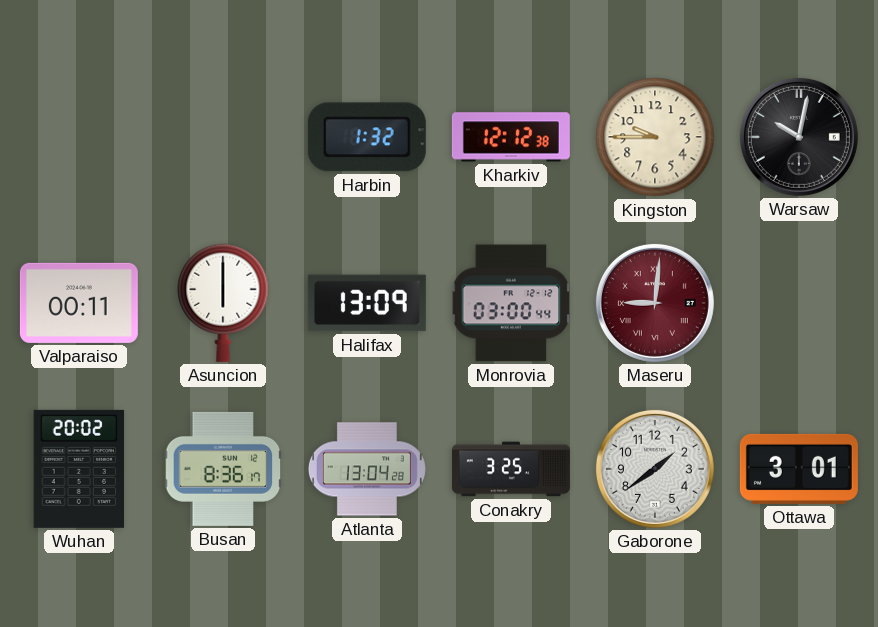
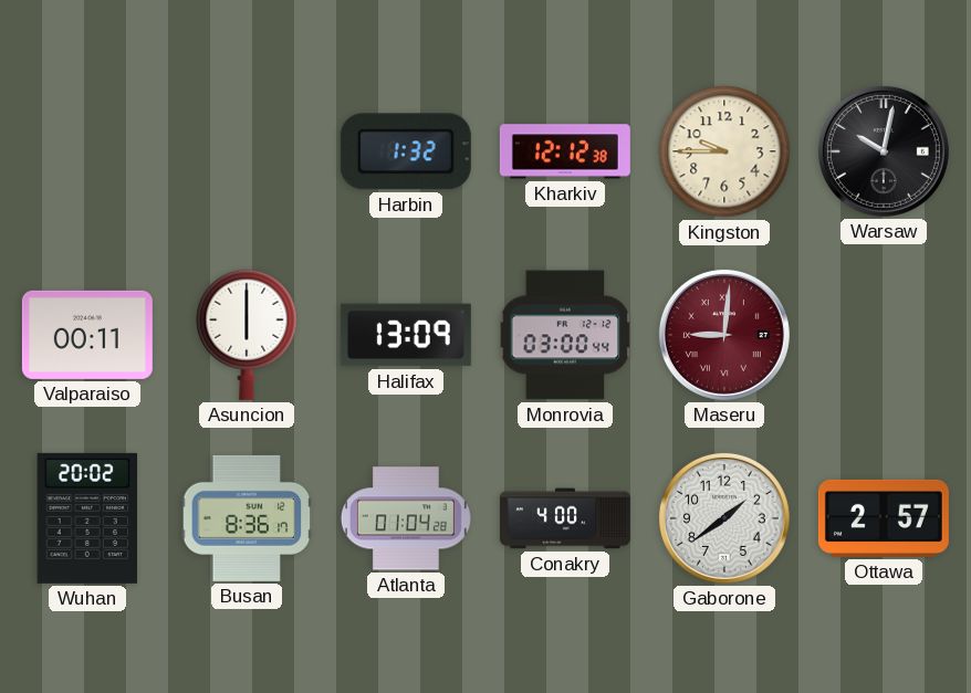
Atlanta: 13:04 -> 01:04
Conakry: 3:25 -> 4:00
Ottawa: 3:01 -> 2:57
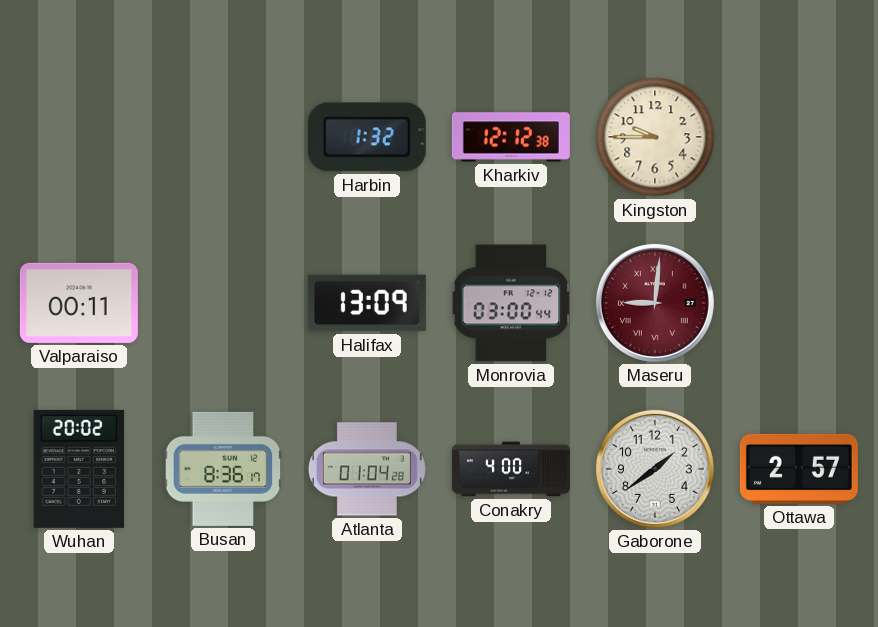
Warsaw: 10:02 -> none
Asuncion: 6:00 -> none
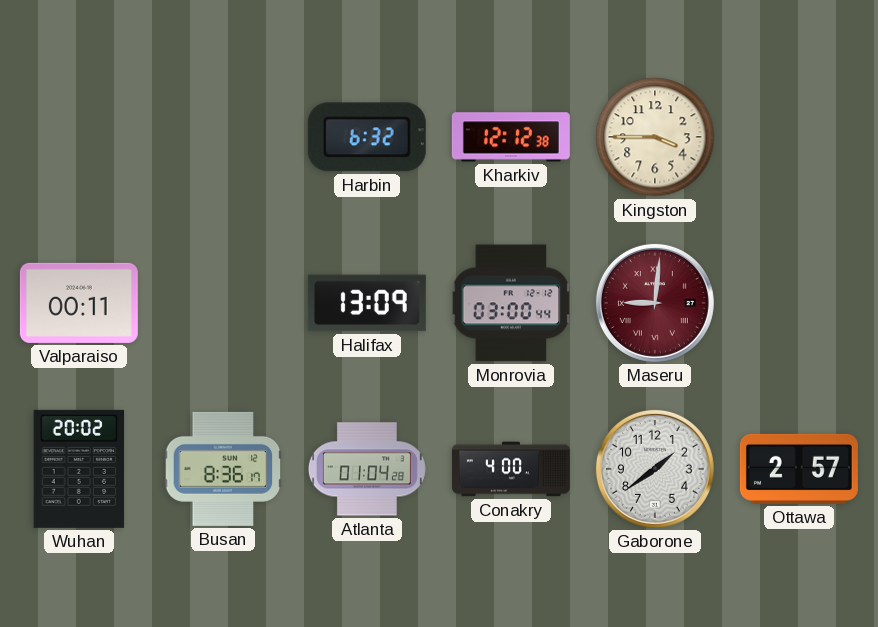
Harbin: 1:32 -> 6:32
Kingston: 9:45 -> 3:45
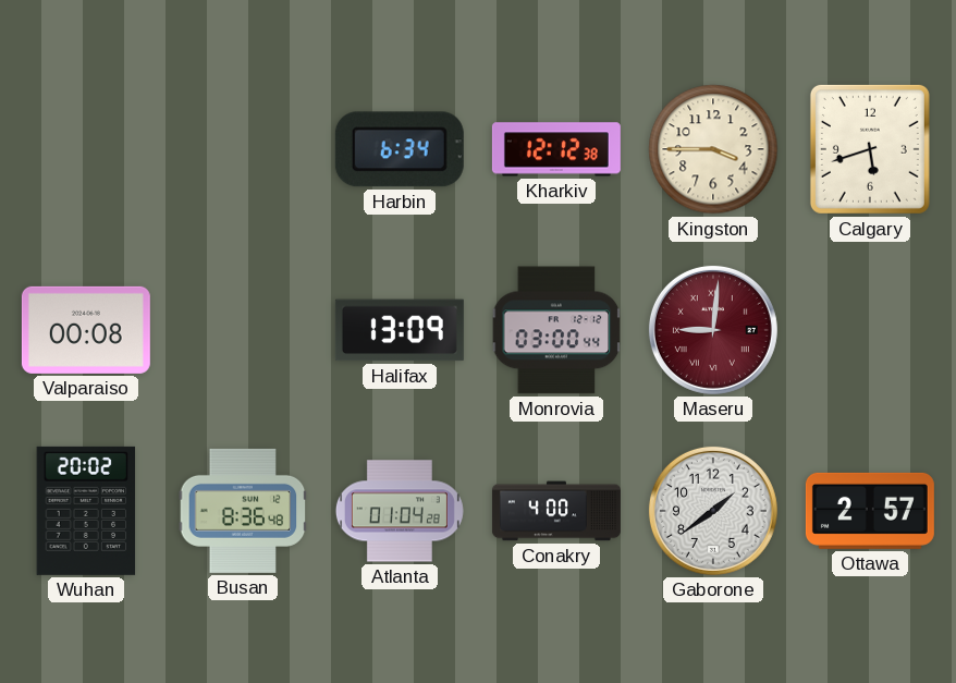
Harbin: 6:32 -> 6:34
Calgary: none -> 5:42
Valparaiso: 00:11 -> 00:08
Busan: 8:36:17 -> 8:36:48
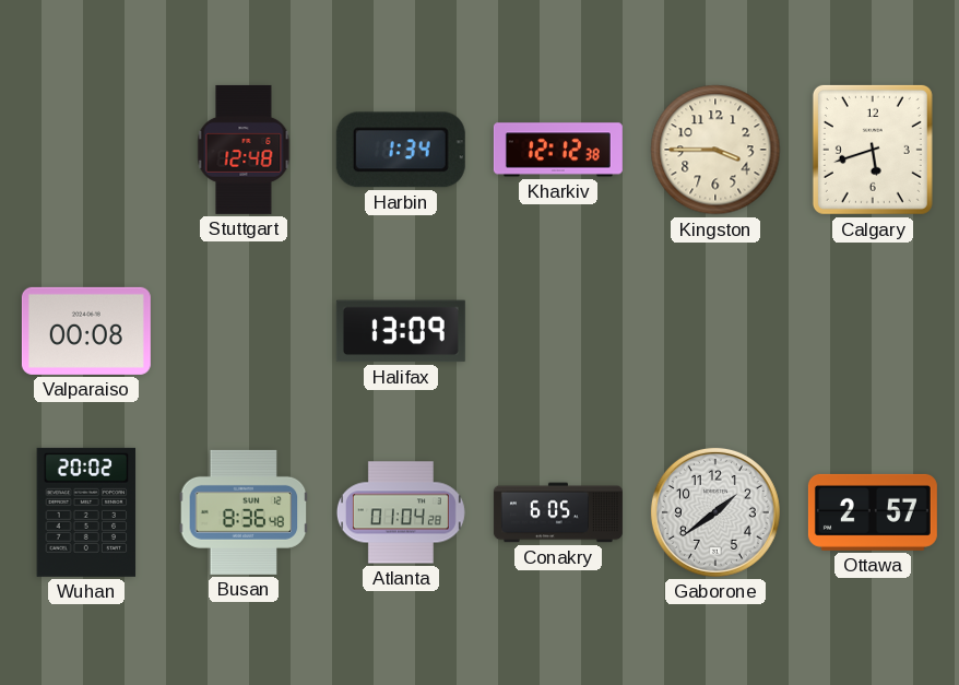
Stuttgart: none -> 12:48
Harbin: 6:34 -> 1:34
Monrovia: 03:00 -> none
Maseru: 9:01 -> none
Conakry: 4:00 -> 6:05
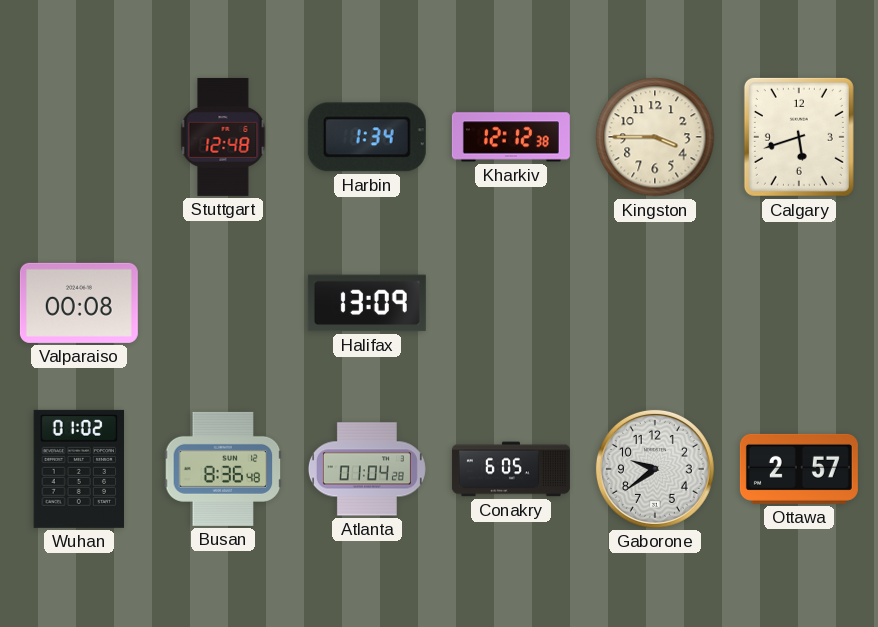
Wuhan: 20:02 -> 01:02
Gaborone: 1:39 -> 9:39
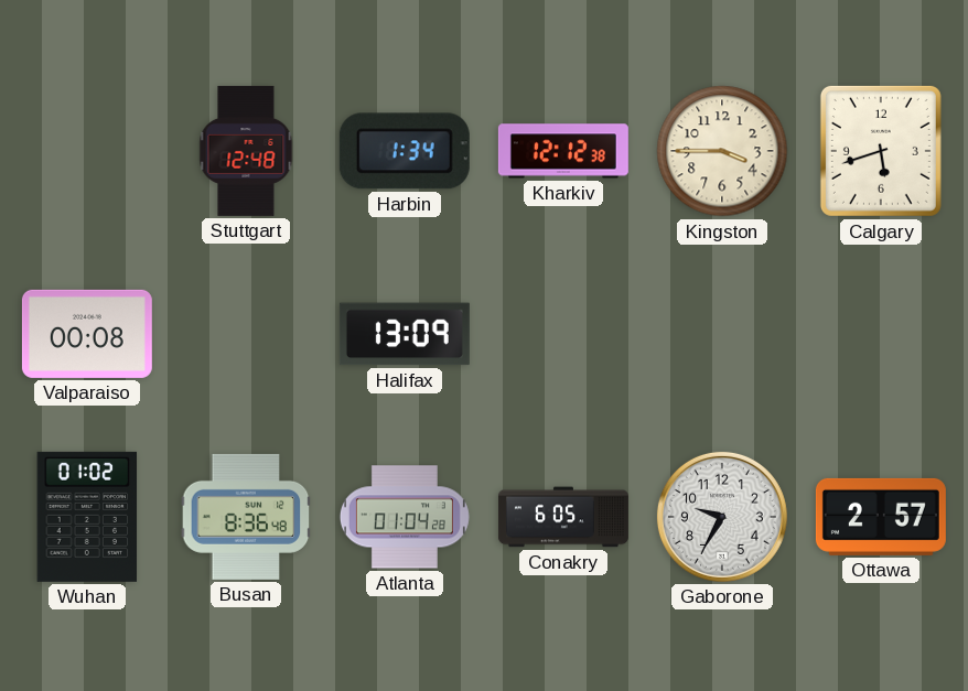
Gaborone: 9:39 -> 9:35
